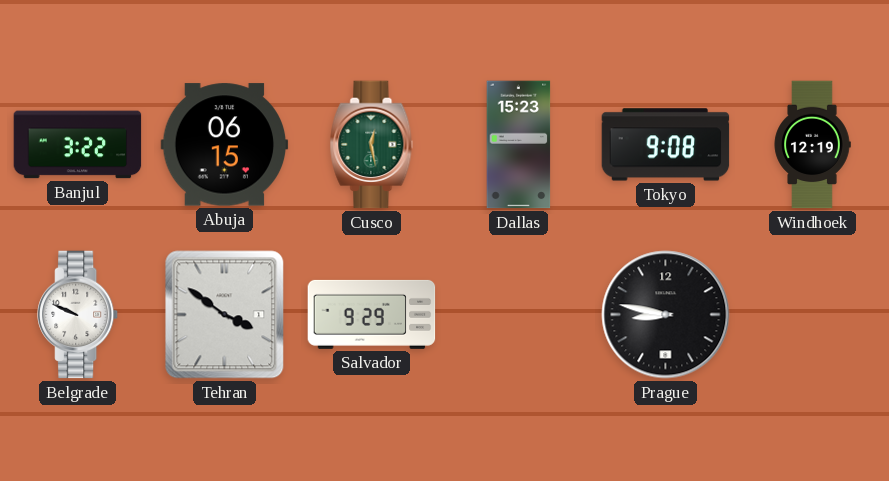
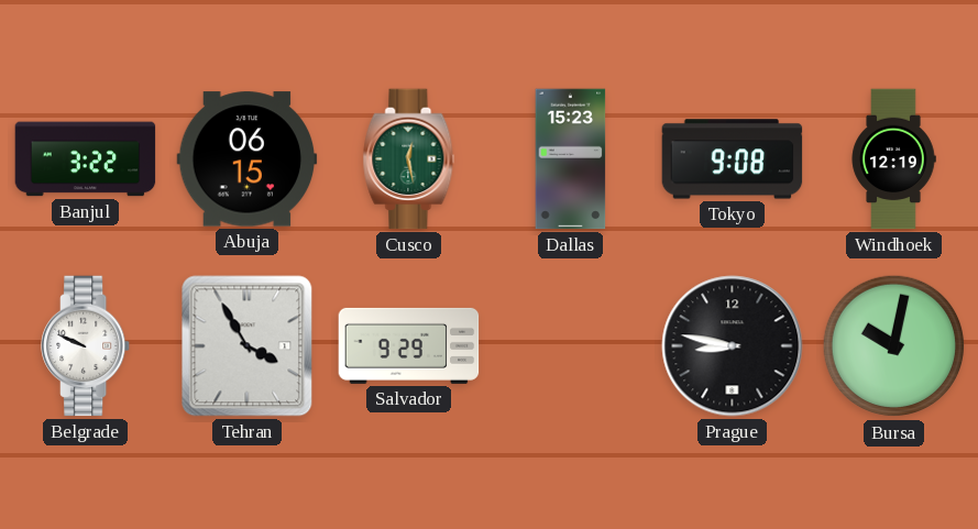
Tehran: 3:51 -> 3:55
Bursa: none -> 10:02
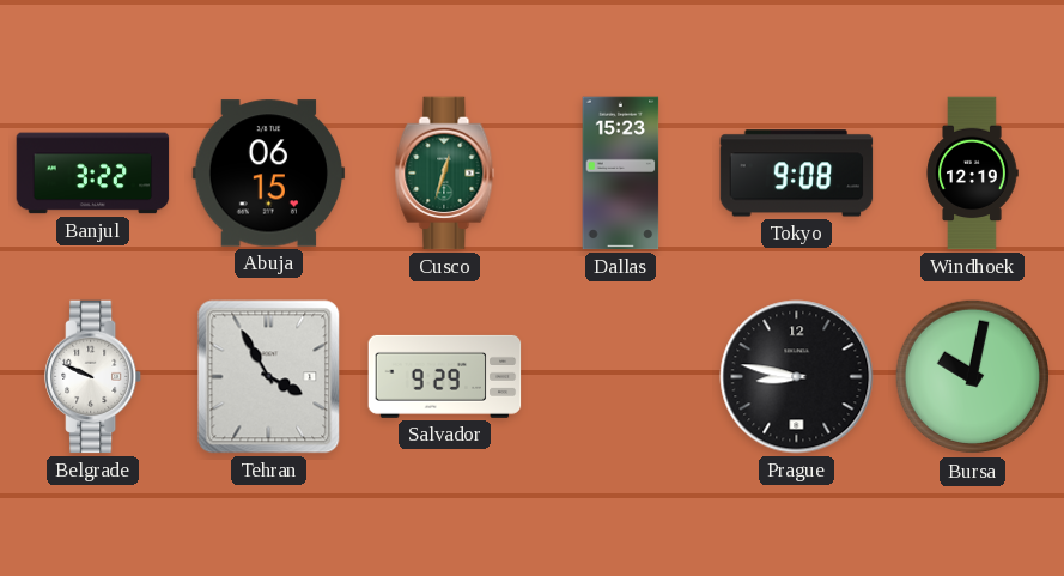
Cusco: 12:28 -> 12:33
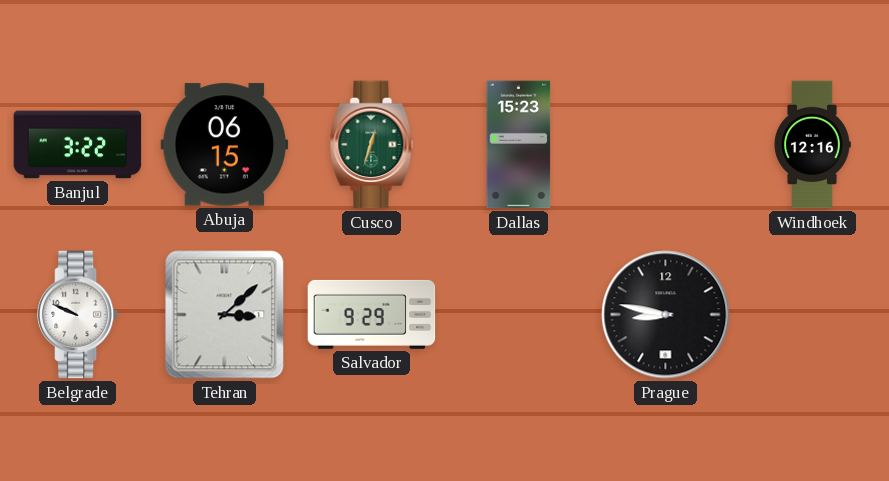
Tokyo: 9:08 -> none
Windhoek: 12:19 -> 12:16
Tehran: 3:55 -> 3:08
Bursa: 10:02 -> none
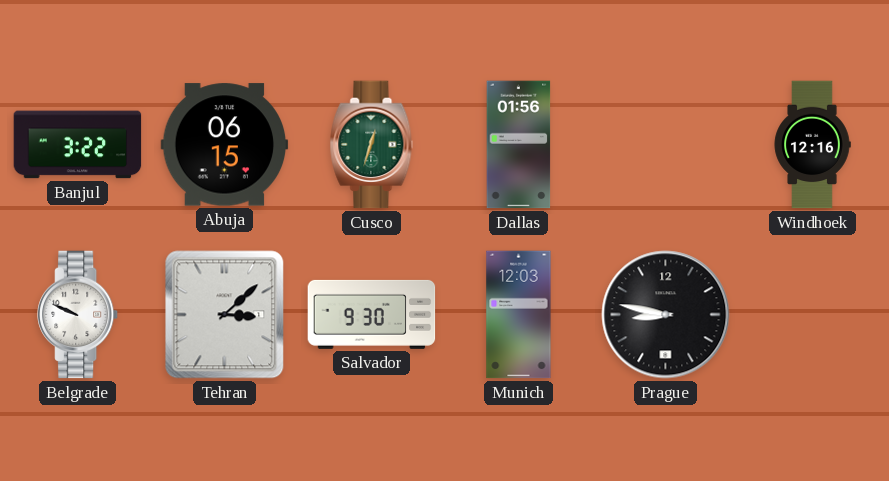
Dallas: 15:23 -> 01:56
Salvador: 9:29 -> 9:30
Munich: none -> 12:03
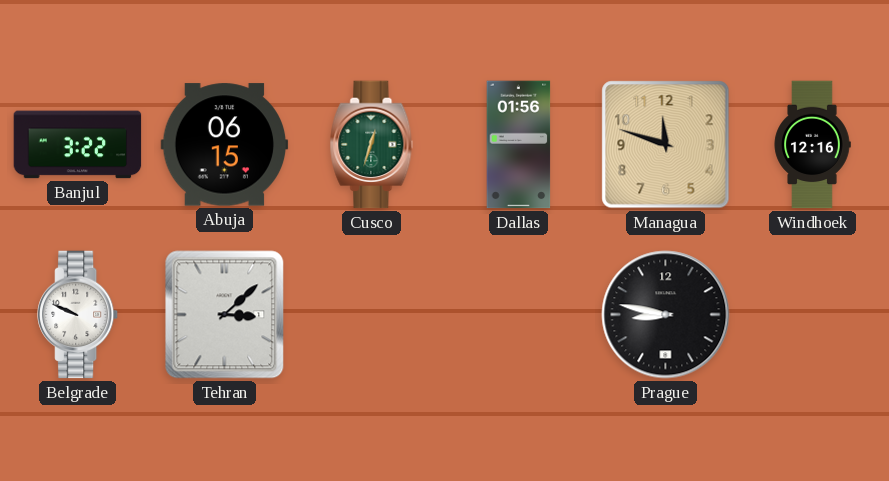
Managua: none -> 11:48
Salvador: 9:30 -> none
Munich: 12:03 -> none
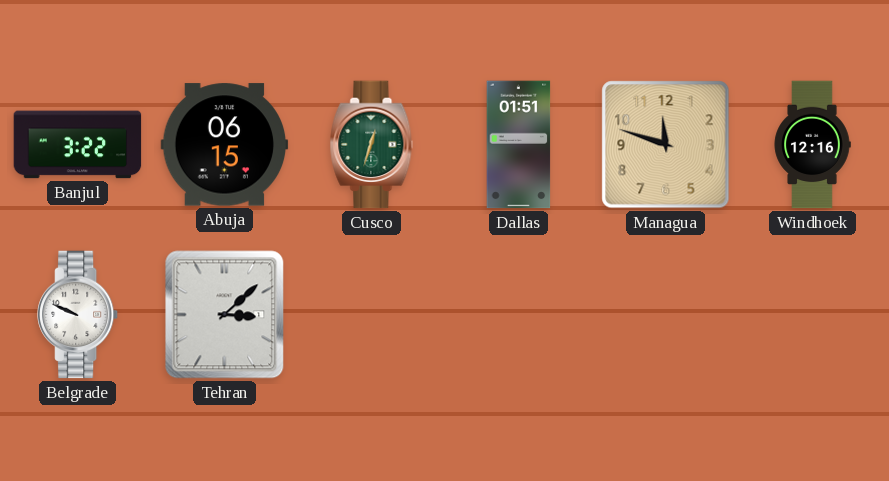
Dallas: 01:56 -> 01:51
Prague: 8:47 -> none
